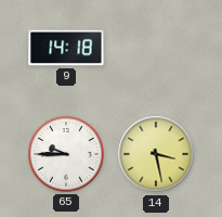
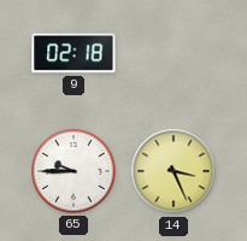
9: 14:18 -> 02:18
14: 3:28 -> 3:26
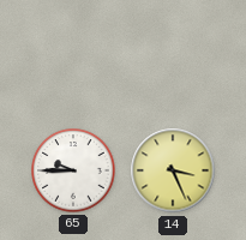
9: 02:18 -> none
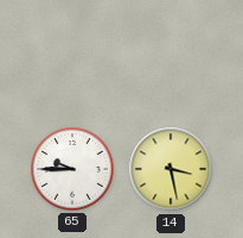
14: 3:26 -> 3:28
